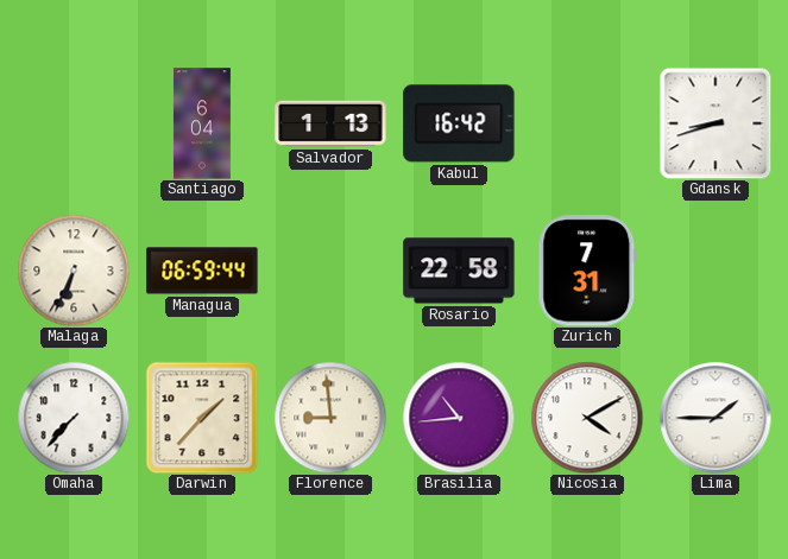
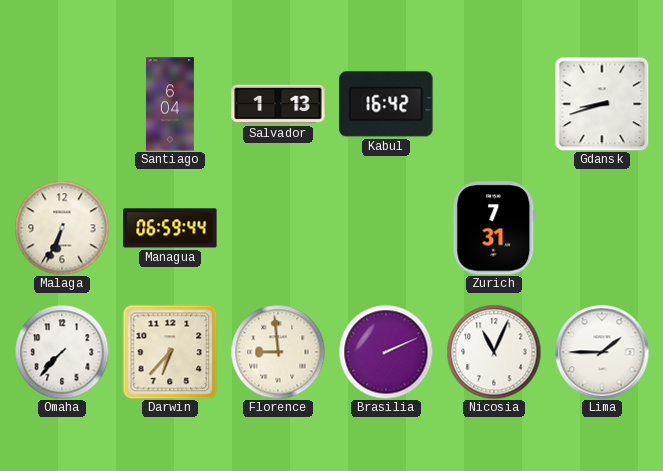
Rosario: 22:58 -> none
Darwin: 1:37 -> 6:37
Brasilia: 10:44 -> 2:11
Nicosia: 4:10 -> 11:04
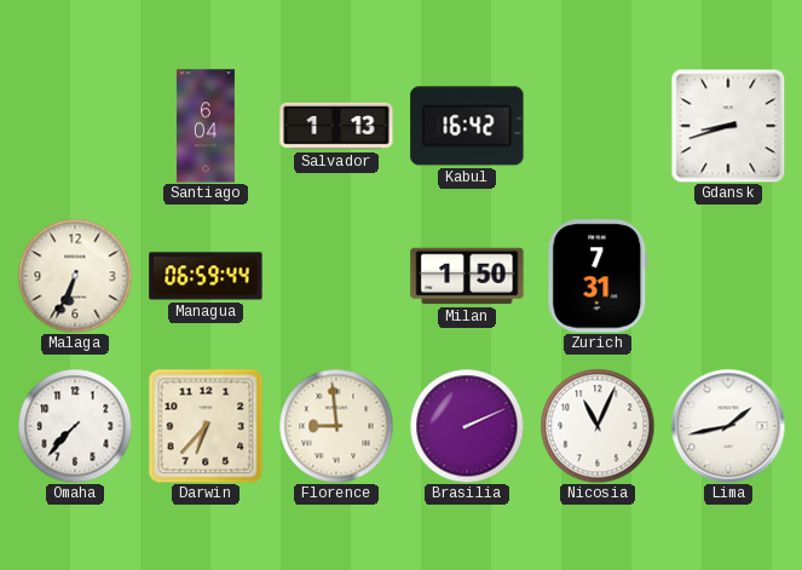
Milan: none -> 1:50
Lima: 1:45 -> 1:43
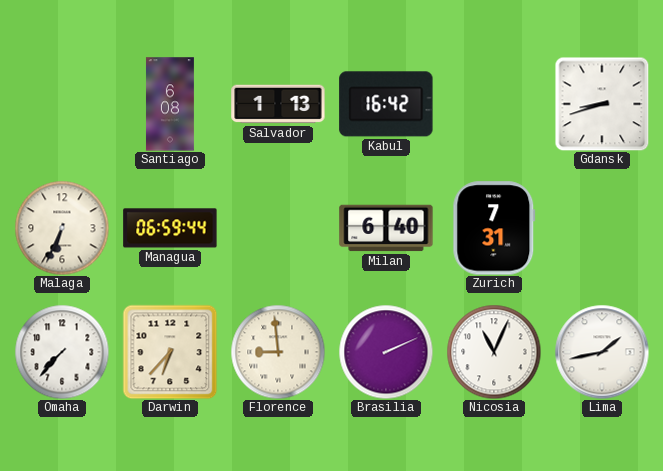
Santiago: 6:04 -> 6:08
Milan: 1:50 -> 6:40
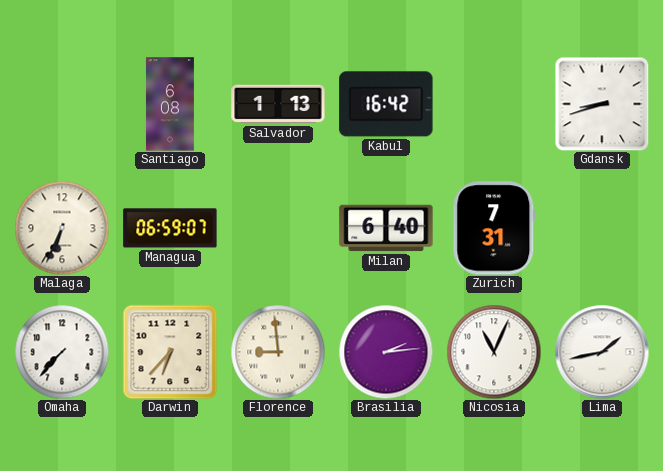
Managua: 06:59:44 -> 06:59:07
Brasilia: 2:11 -> 2:14
